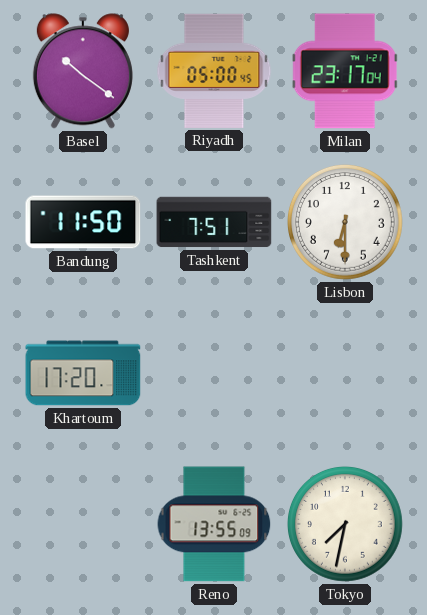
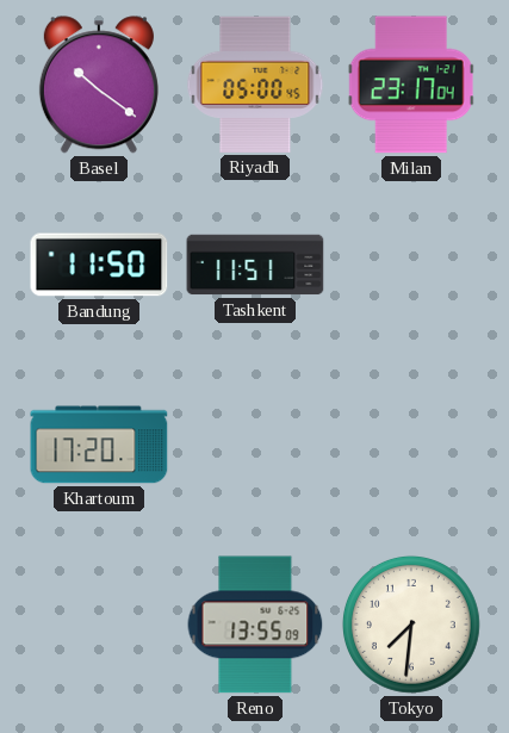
Tashkent: 7:51 -> 11:51
Lisbon: 6:30 -> none
Tokyo: 7:32 -> 7:31
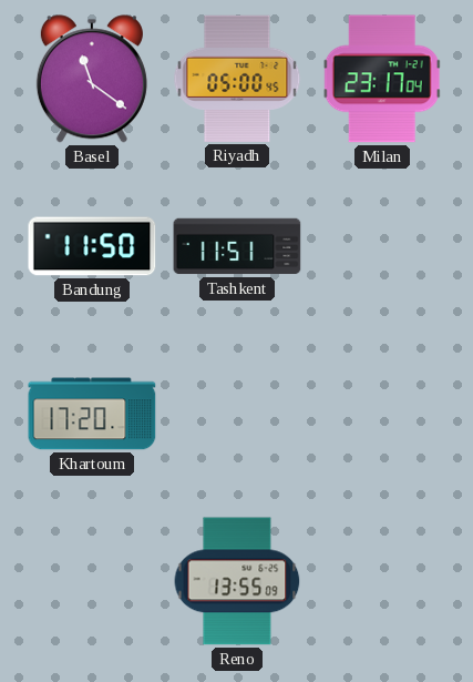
Basel: 10:21 -> 11:21
Tokyo: 7:31 -> none
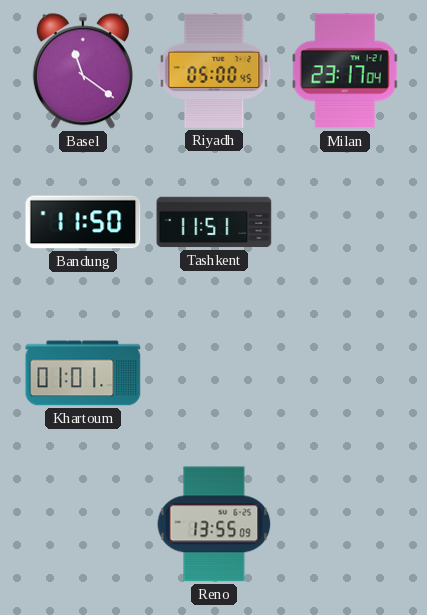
Khartoum: 17:20 -> 01:01
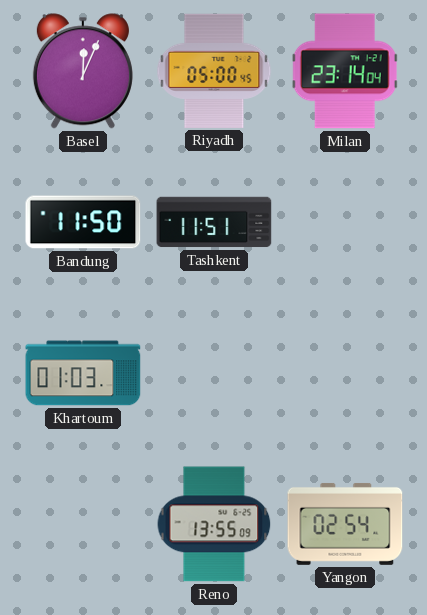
Basel: 11:21 -> 12:04
Milan: 23:17 -> 23:14
Khartoum: 01:01 -> 01:03
Yangon: none -> 02:54
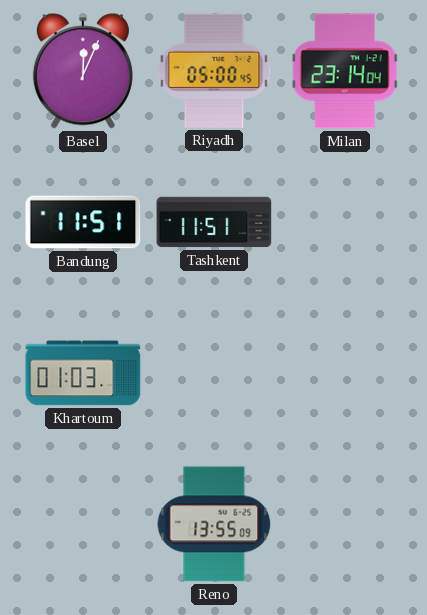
Bandung: 11:50 -> 11:51
Yangon: 02:54 -> none
